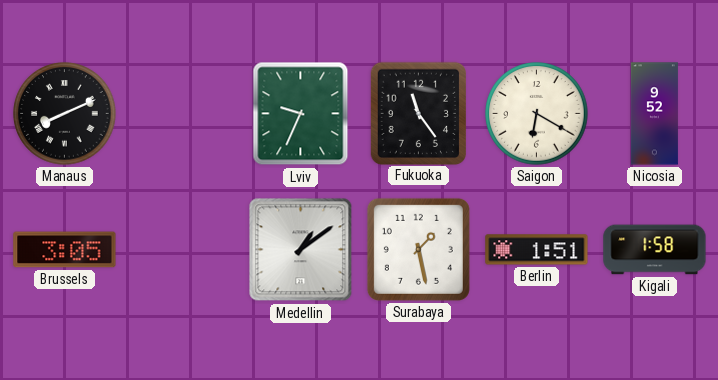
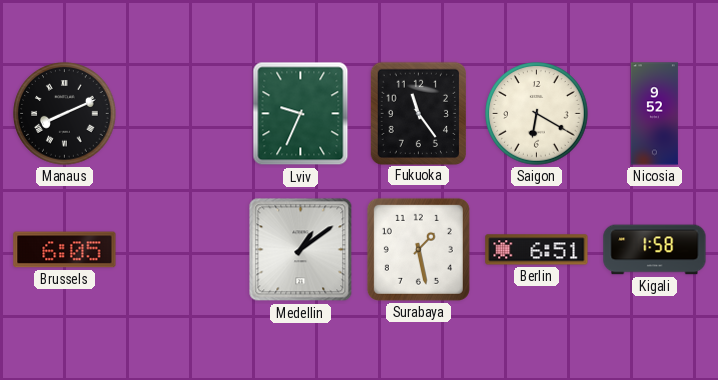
Brussels: 3:05 -> 6:05
Berlin: 1:51 -> 6:51
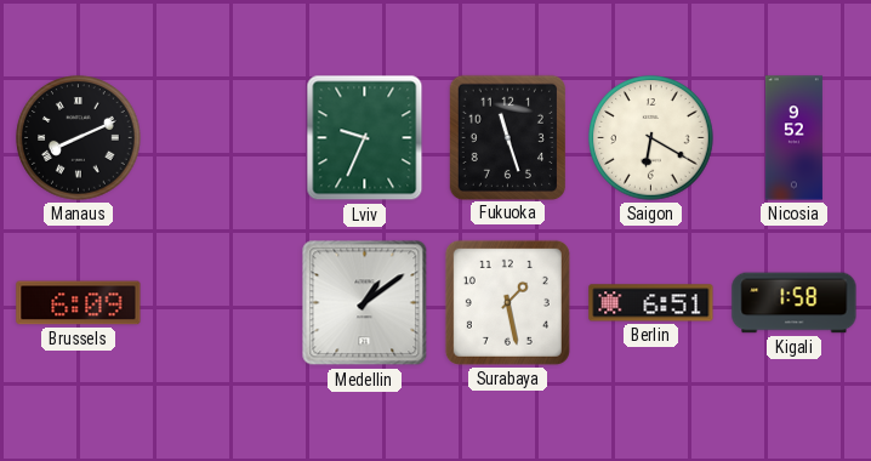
Fukuoka: 11:24 -> 11:27
Brussels: 6:05 -> 6:09
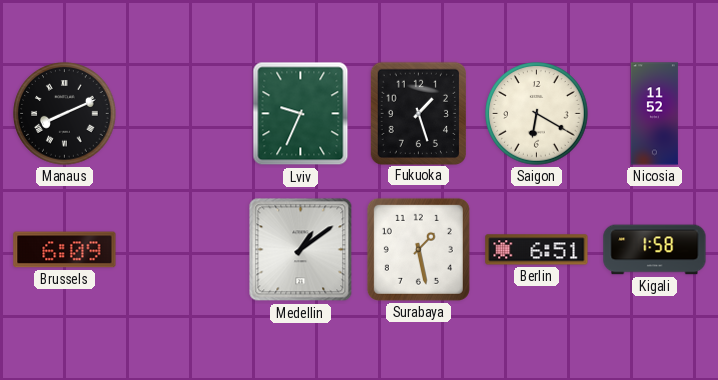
Fukuoka: 11:27 -> 1:27
Nicosia: 9:52 -> 11:52
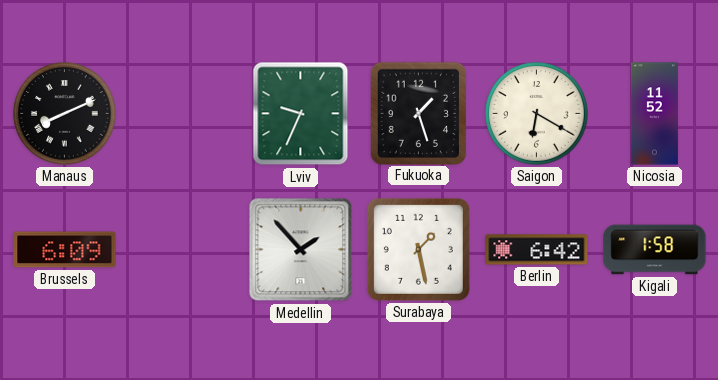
Medellin: 1:09 -> 1:53
Berlin: 6:51 -> 6:42
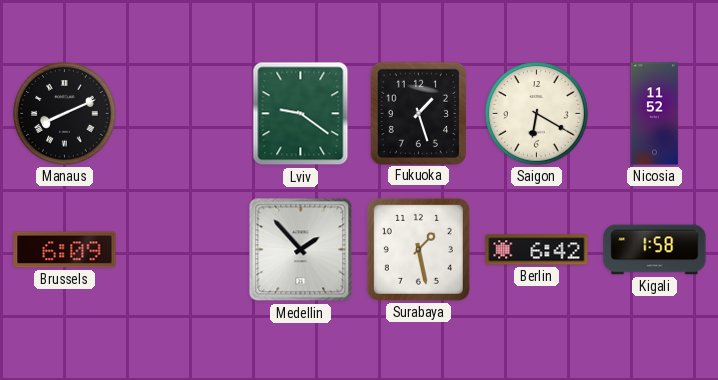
Lviv: 9:34 -> 9:21
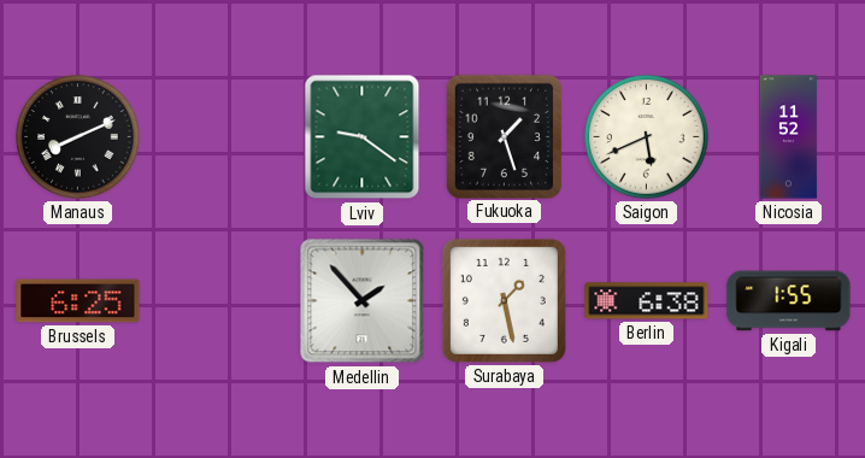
Saigon: 6:20 -> 5:41
Brussels: 6:09 -> 6:25
Berlin: 6:42 -> 6:38
Kigali: 1:58 -> 1:55
